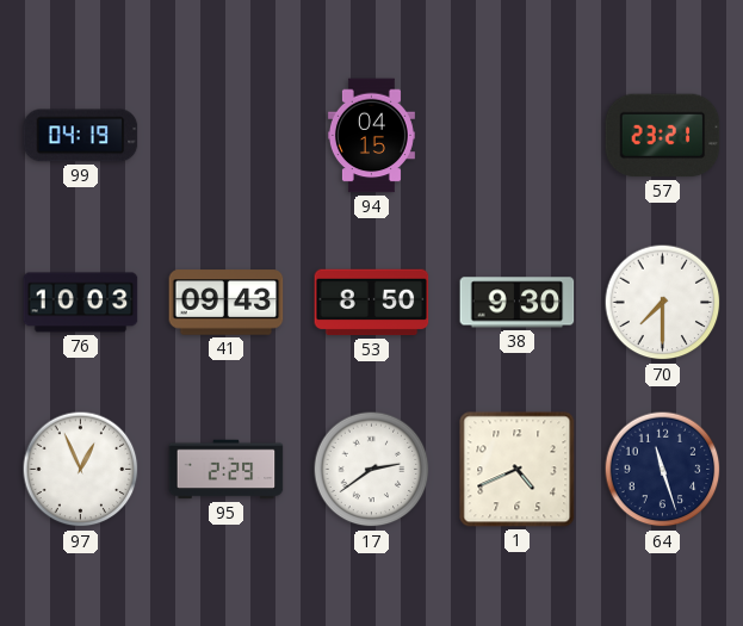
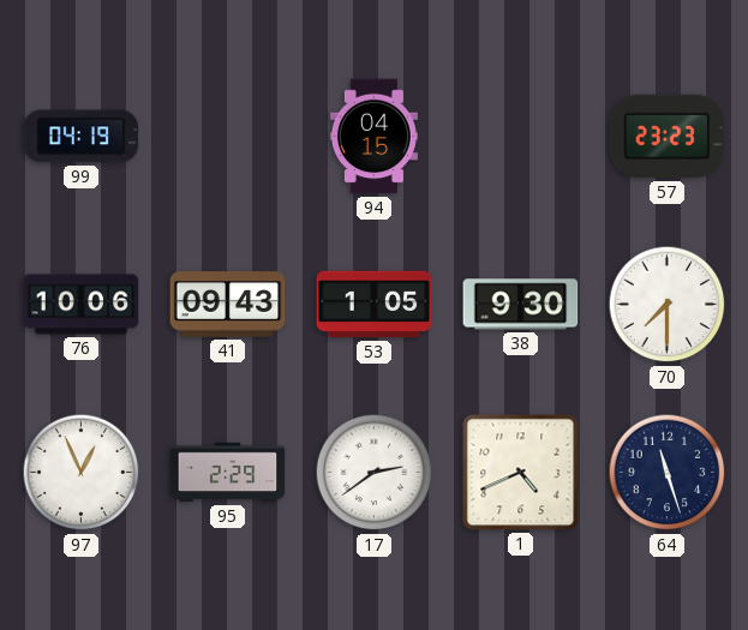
57: 23:21 -> 23:23
76: 10:03 -> 10:06
53: 8:50 -> 1:05
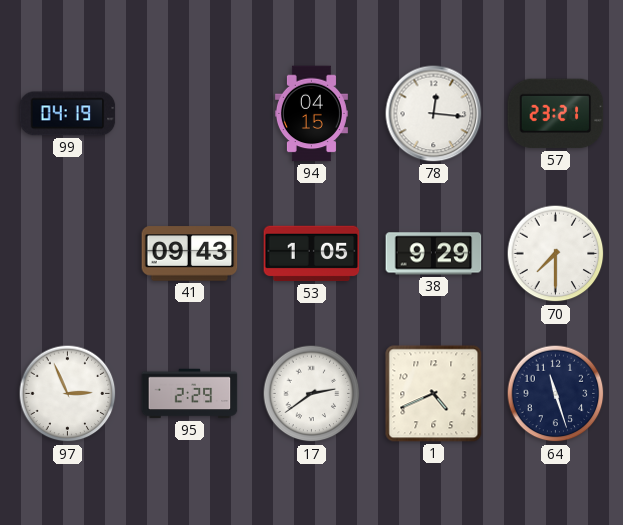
78: none -> 12:16
57: 23:23 -> 23:21
76: 10:06 -> none
38: 9:30 -> 9:29
97: 12:56 -> 2:56
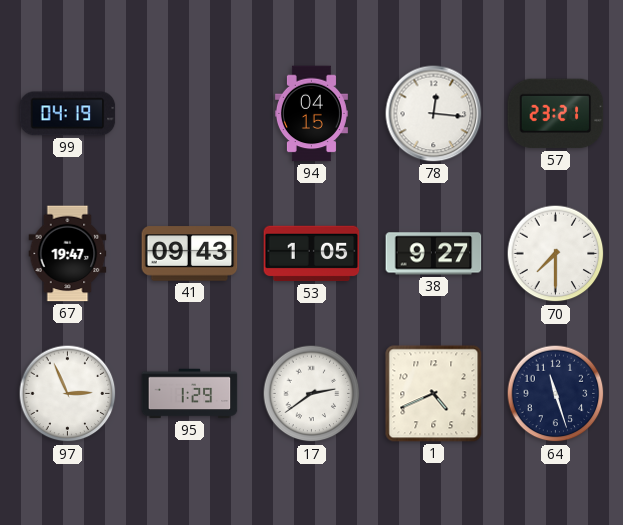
67: none -> 19:47
38: 9:29 -> 9:27
95: 2:29 -> 1:29
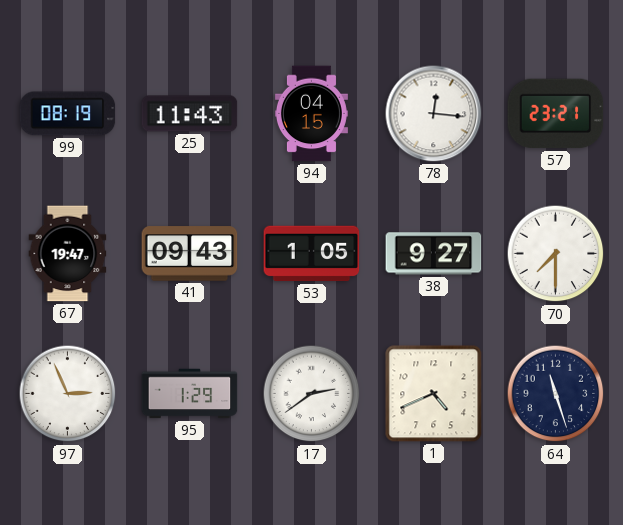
99: 04:19 -> 08:19
25: none -> 11:43
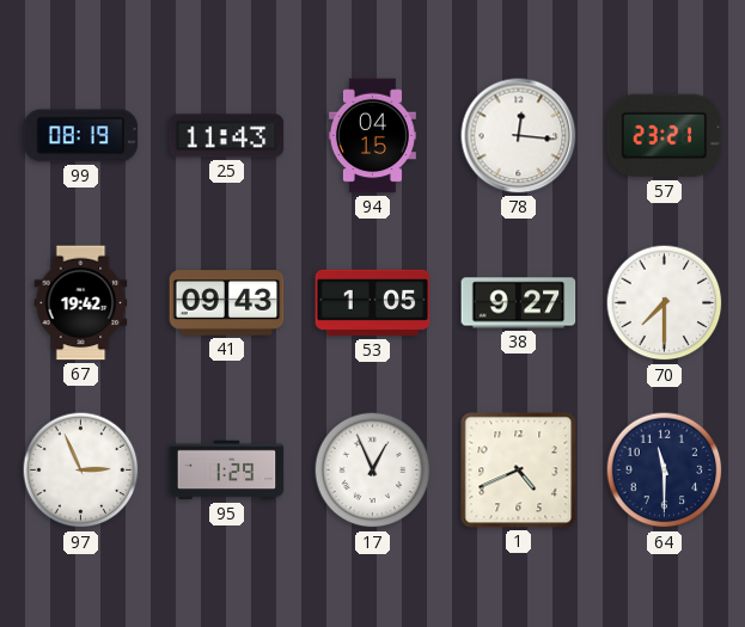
67: 19:47 -> 19:42
17: 2:39 -> 12:56
64: 11:27 -> 11:30
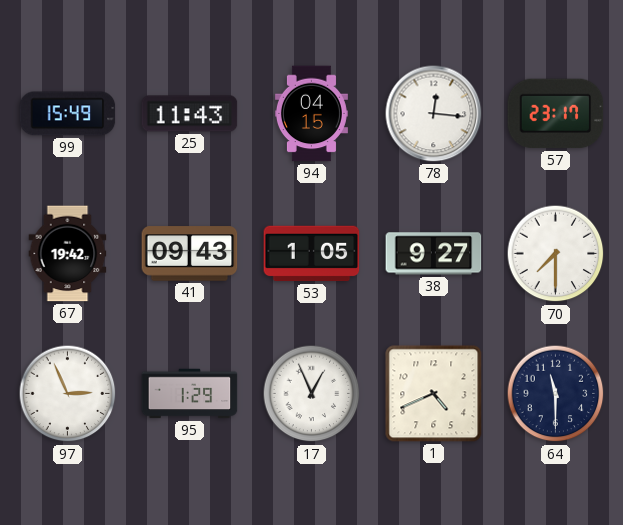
99: 08:19 -> 15:49
57: 23:21 -> 23:17
